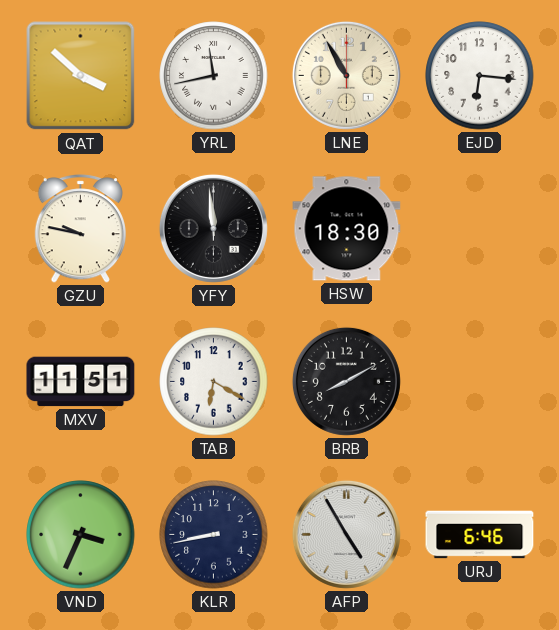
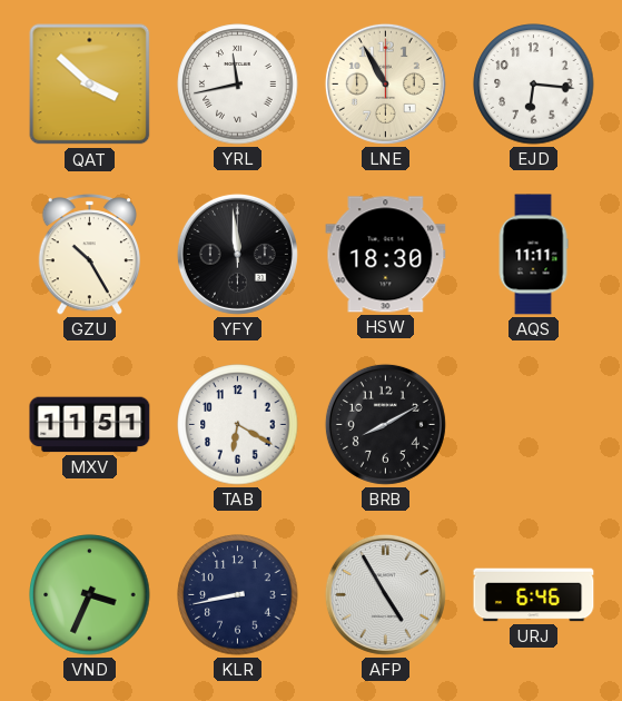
GZU: 9:47 -> 10:25
AQS: none -> 11:11
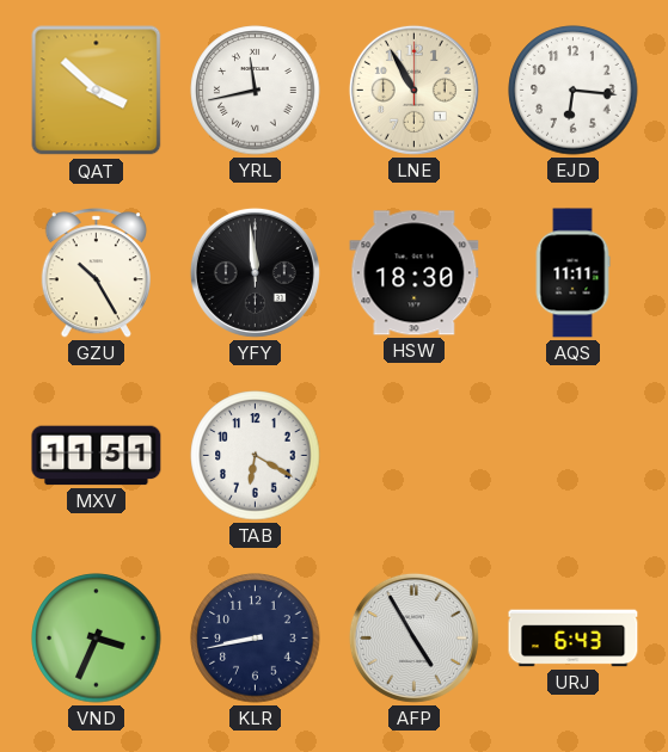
BRB: 8:10 -> none
URJ: 6:46 -> 6:43
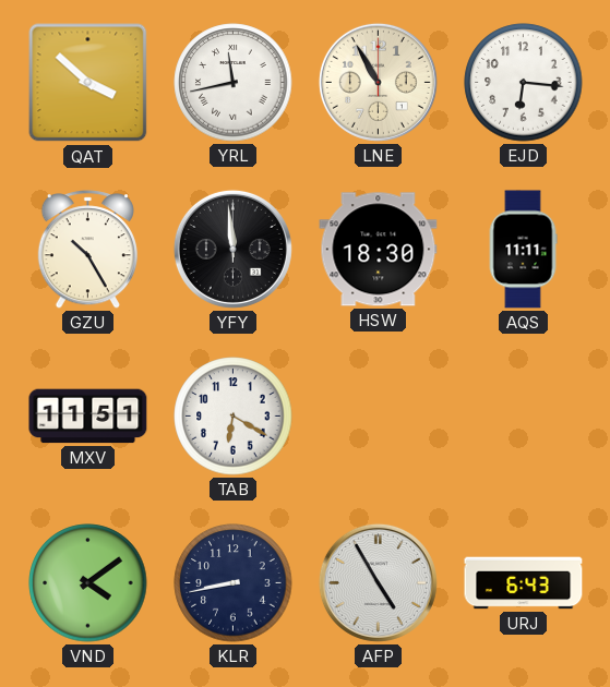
VND: 3:34 -> 4:09
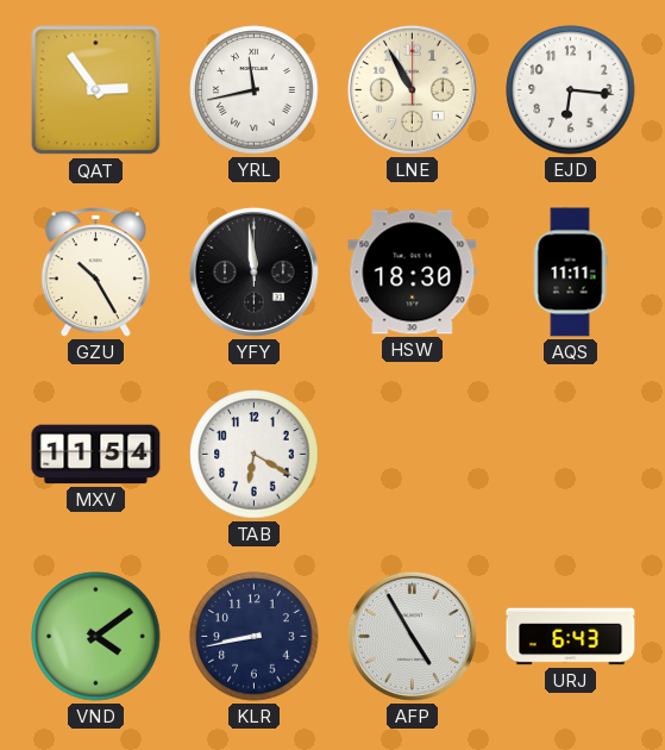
QAT: 3:52 -> 2:54
MXV: 11:51 -> 11:54
